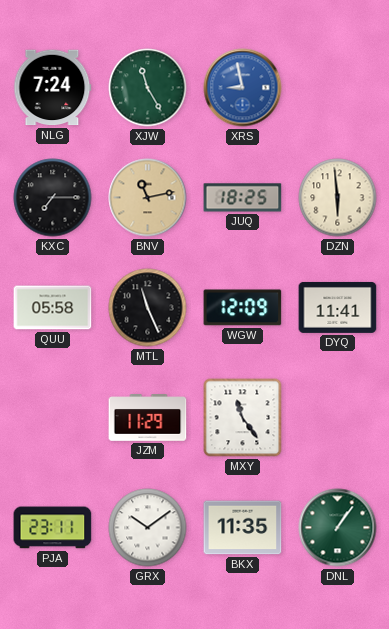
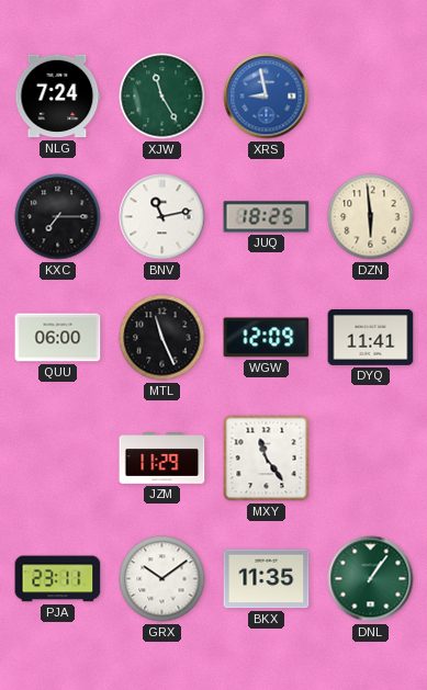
BNV dial: champagne -> white
QUU: 05:58 -> 06:00
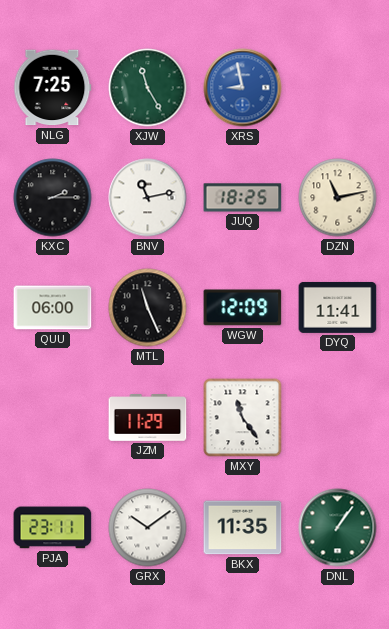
NLG: 7:24 -> 7:25
KXC: 7:15 -> 2:15
DZN: 5:59 -> 11:13
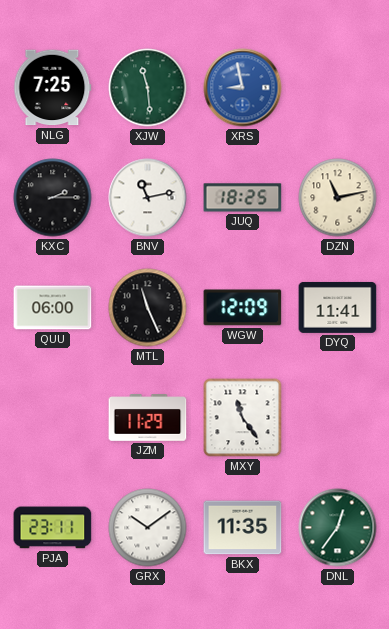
XJW: 11:25 -> 11:29
DNL: 1:06 -> 12:36
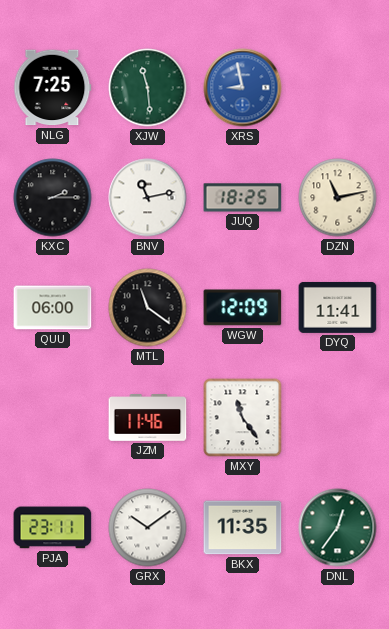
MTL: 11:26 -> 11:21
JZM: 11:29 -> 11:46
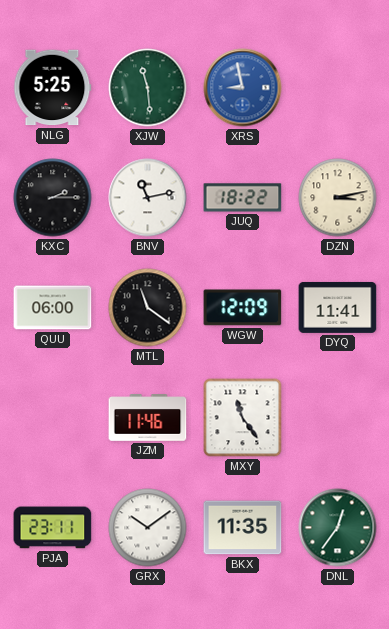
NLG: 7:25 -> 5:25
JUQ: 18:25 -> 18:22
DZN: 11:13 -> 3:13
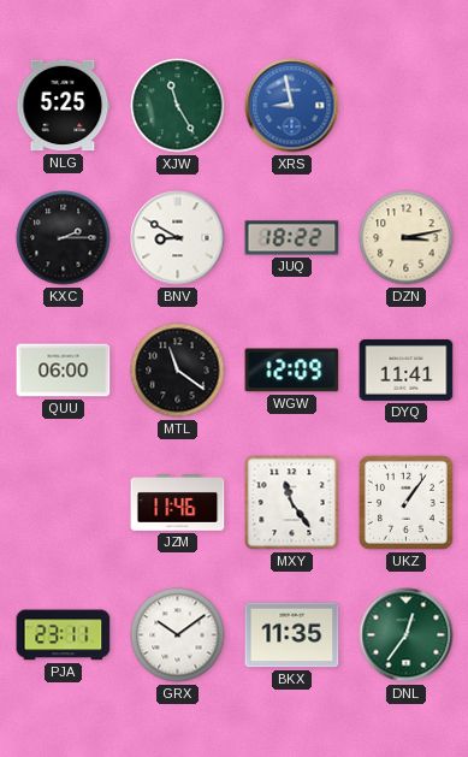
XJW: 11:29 -> 11:25
BNV: 11:13 -> 8:50
UKZ: none -> 1:06
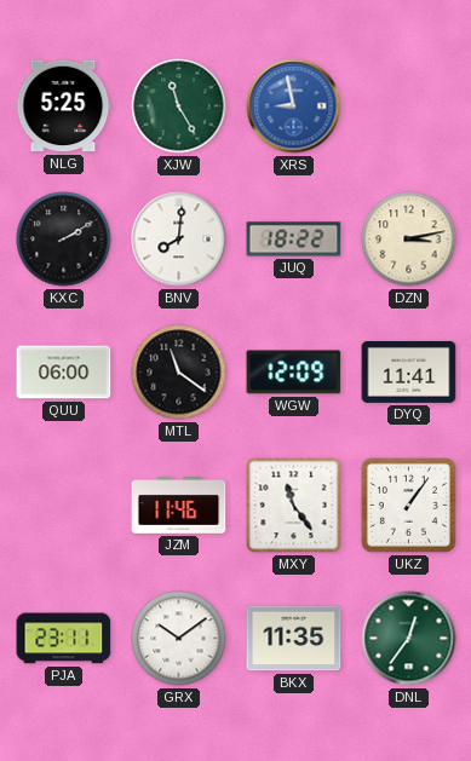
KXC: 2:15 -> 2:10
BNV: 8:50 -> 8:01
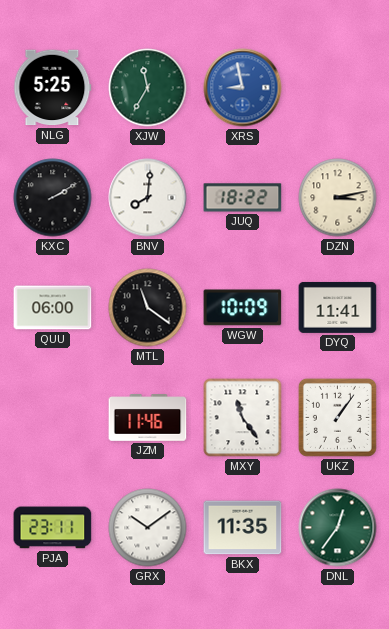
XJW: 11:25 -> 11:35
WGW: 12:09 -> 10:09
